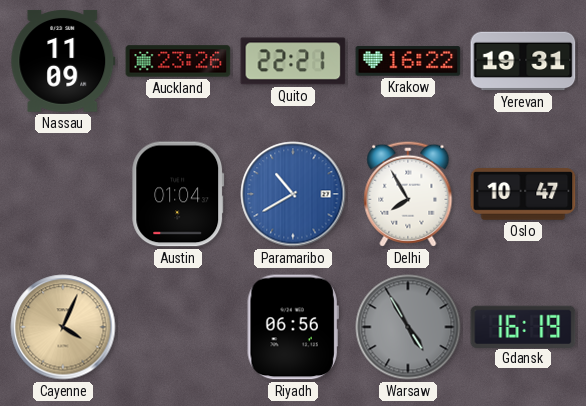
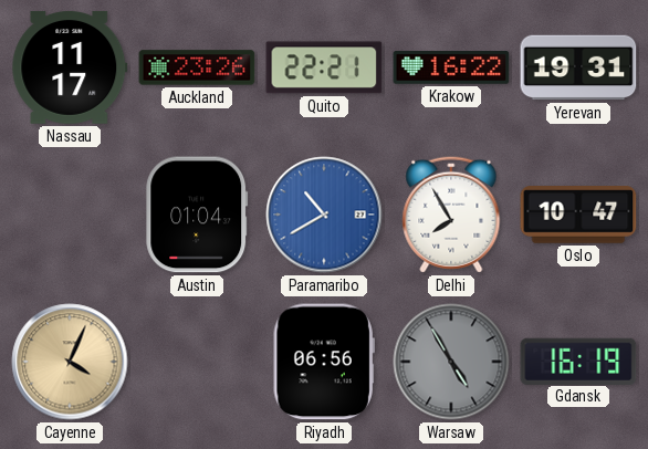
Nassau: 11:09 -> 11:17
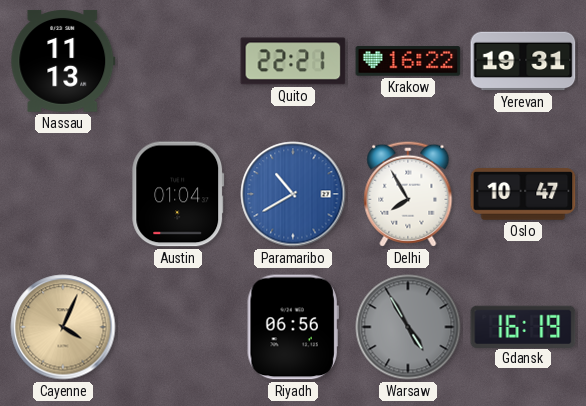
Nassau: 11:17 -> 11:13
Auckland: 23:26 -> none
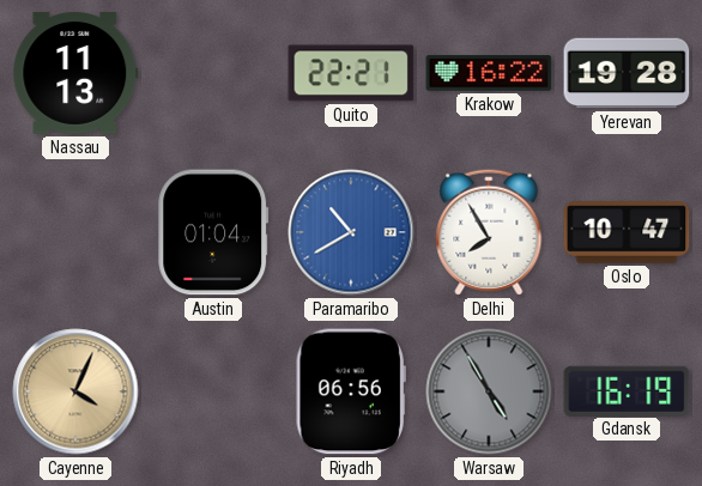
Yerevan: 19:31 -> 19:28
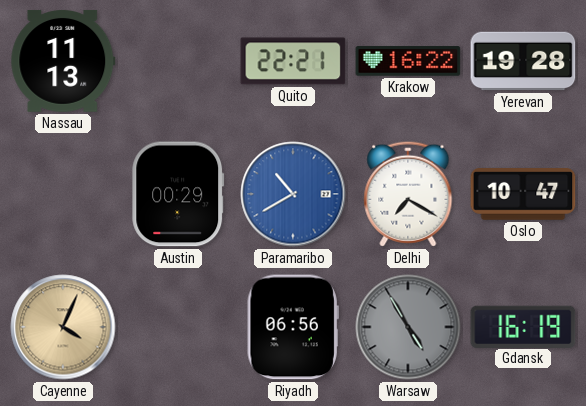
Austin: 01:04 -> 00:29
Delhi: 7:55 -> 7:20
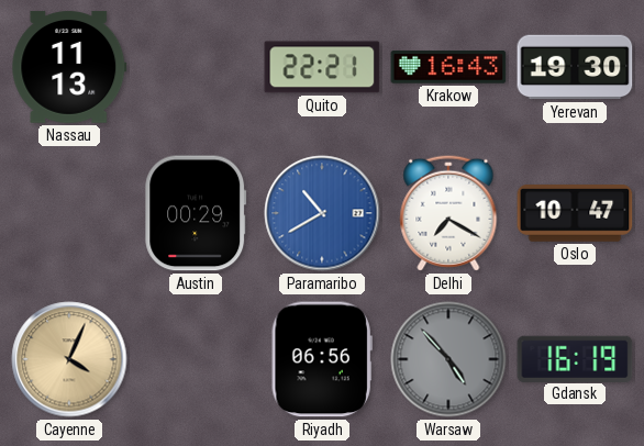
Krakow: 16:22 -> 16:43
Yerevan: 19:28 -> 19:30
Warsaw: 4:55 -> 4:53
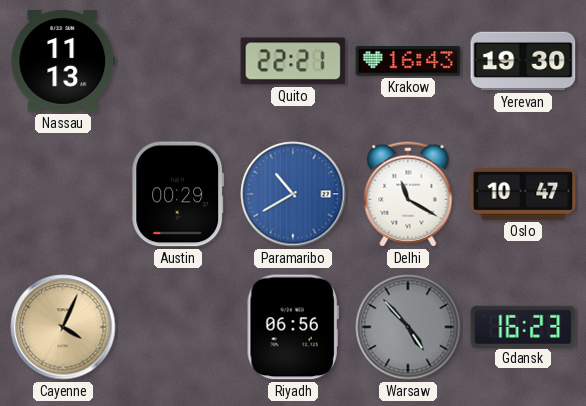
Delhi: 7:20 -> 11:20
Gdansk: 16:19 -> 16:23
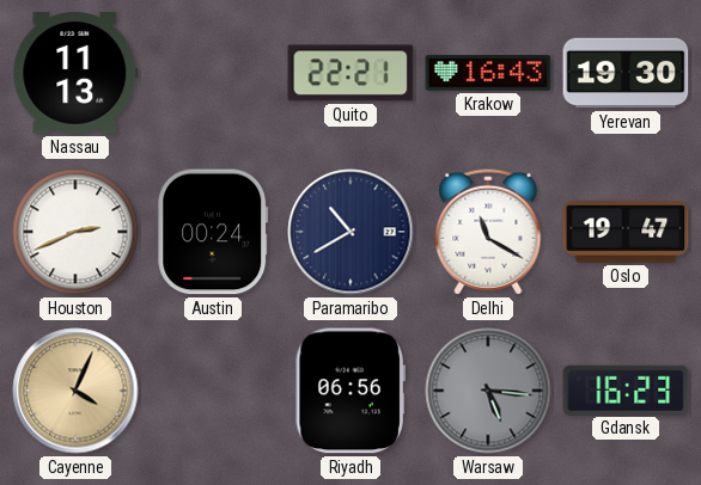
Houston: none -> 2:41
Austin: 00:29 -> 00:24
Paramaribo dial: blue -> navy
Oslo: 10:47 -> 19:47
Warsaw: 4:53 -> 5:16
